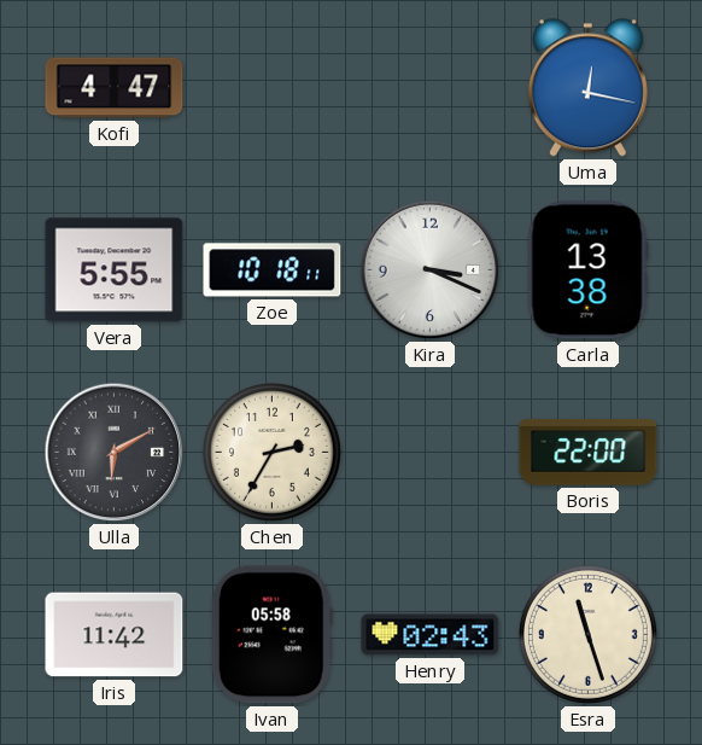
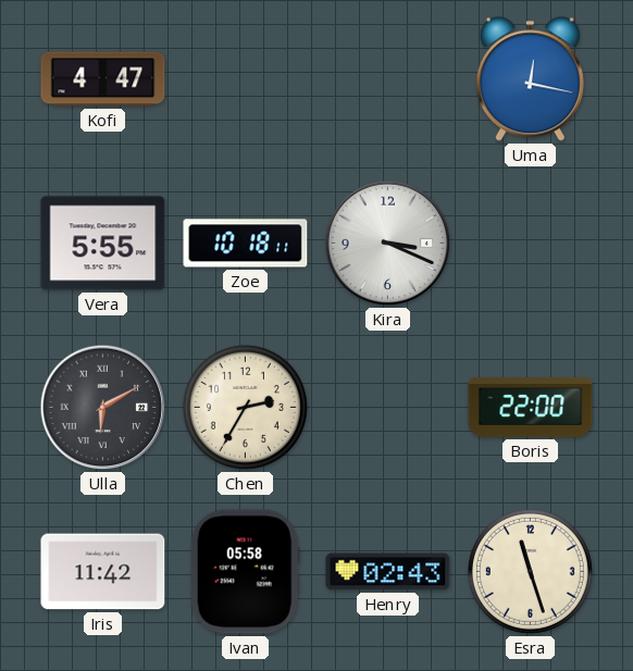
Carla: 13:38 -> none
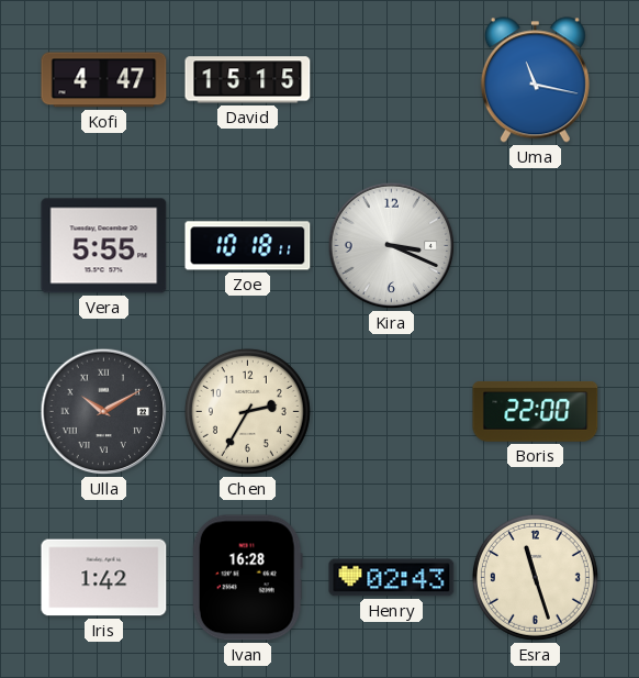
David: none -> 15:15
Uma: 12:17 -> 11:17
Ulla: 6:10 -> 10:10
Iris: 11:42 -> 1:42
Ivan: 05:58 -> 16:28
